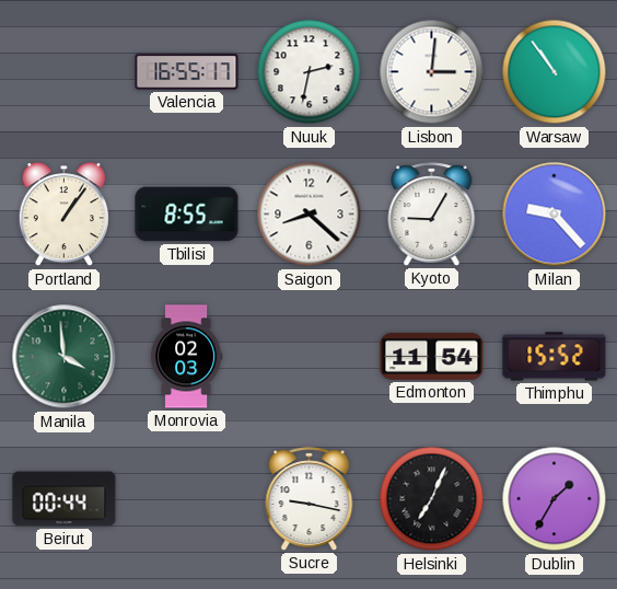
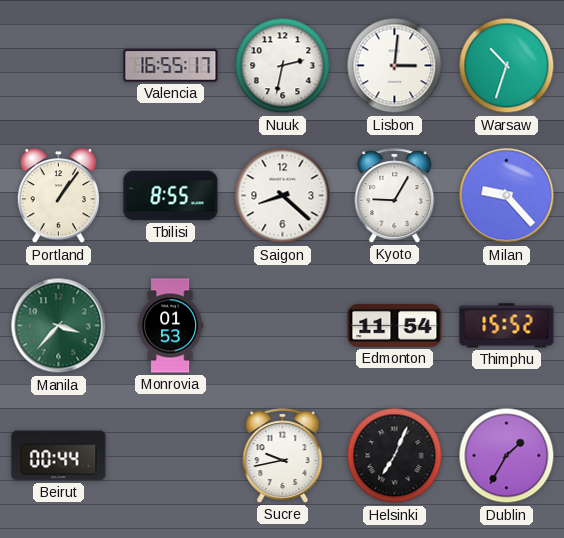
Warsaw: 10:54 -> 10:33
Manila: 3:59 -> 3:37
Monrovia: 02:03 -> 01:53
Sucre: 9:17 -> 9:43
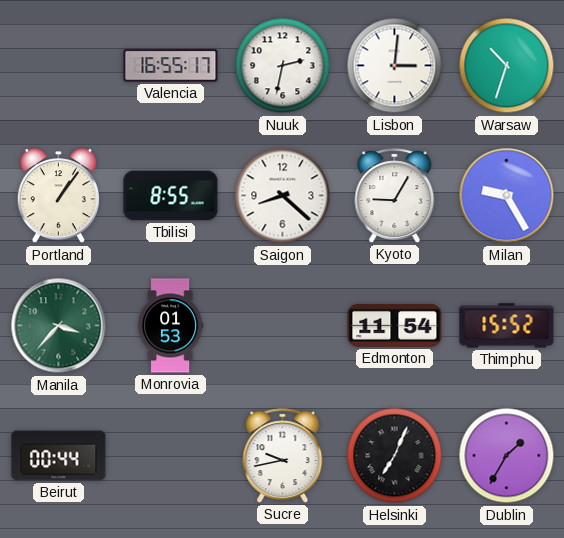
Milan: 9:23 -> 9:25
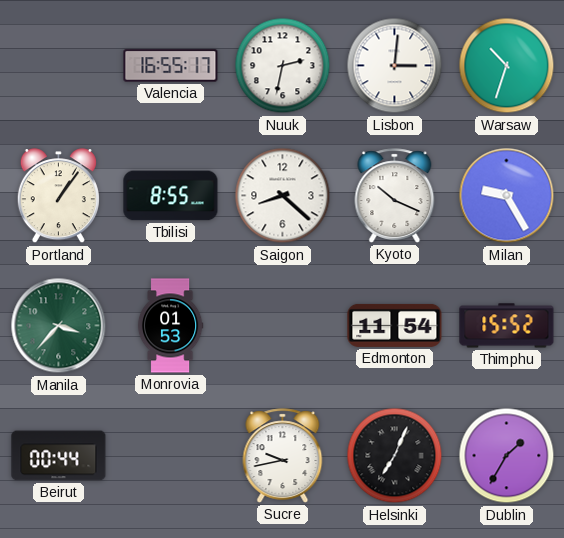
Kyoto: 9:05 -> 10:19
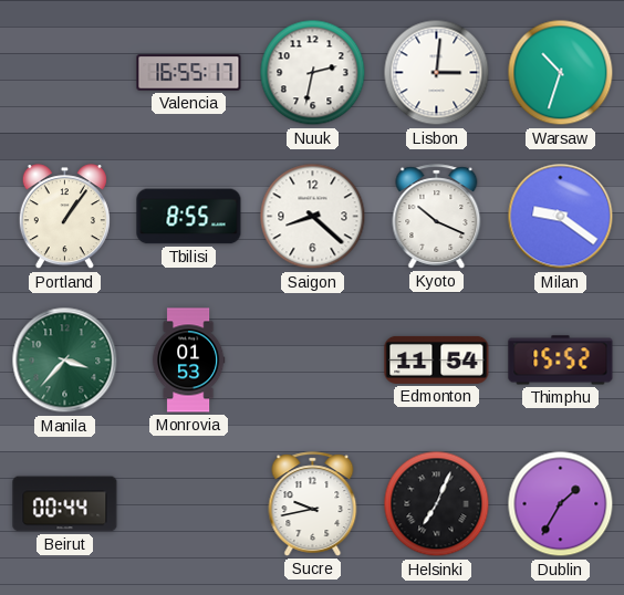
Milan: 9:25 -> 9:21
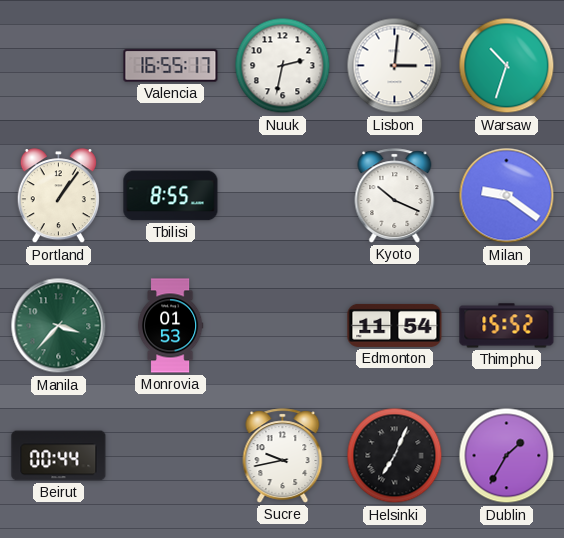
Saigon: 8:22 -> none
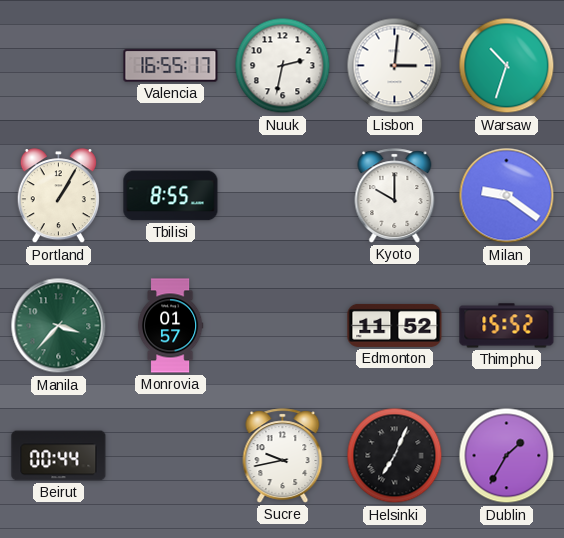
Portland: 1:06 -> 1:05
Kyoto: 10:19 -> 10:00
Monrovia: 01:53 -> 01:57
Edmonton: 11:54 -> 11:52
